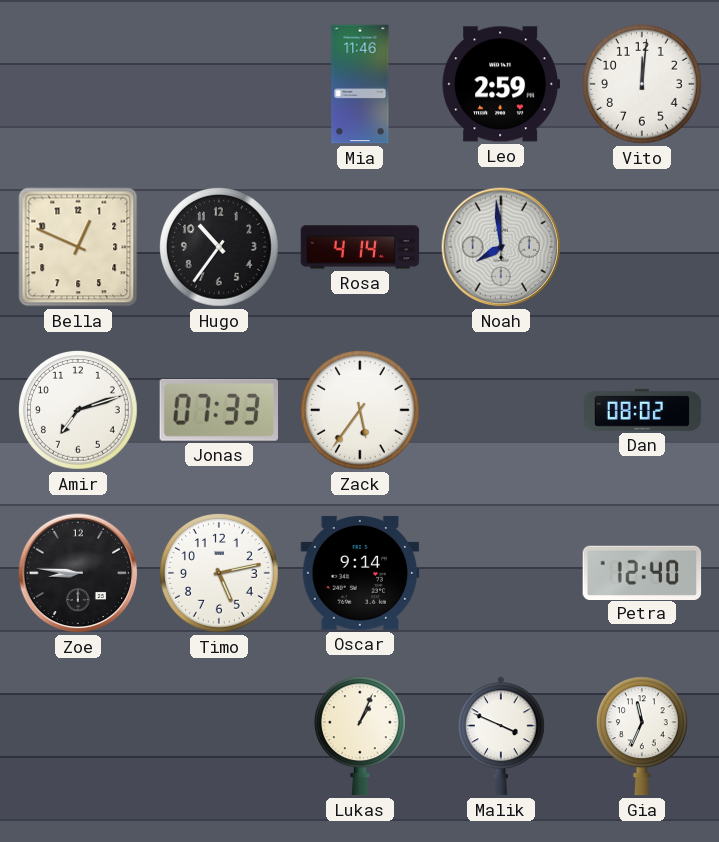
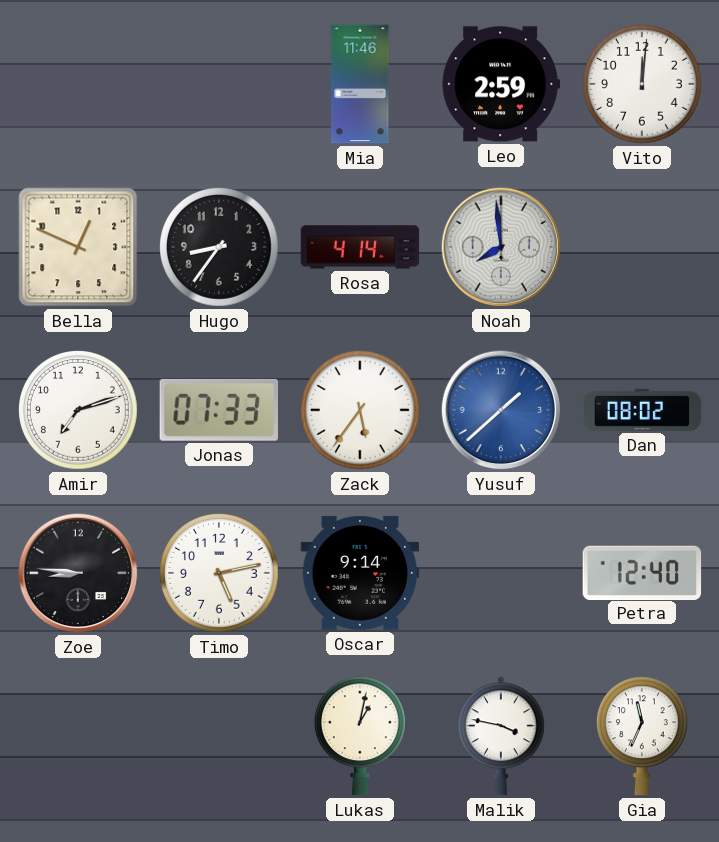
Hugo: 10:36 -> 8:36
Yusuf: none -> 1:38
Lukas: 1:04 -> 1:02
Malik: 3:49 -> 3:47
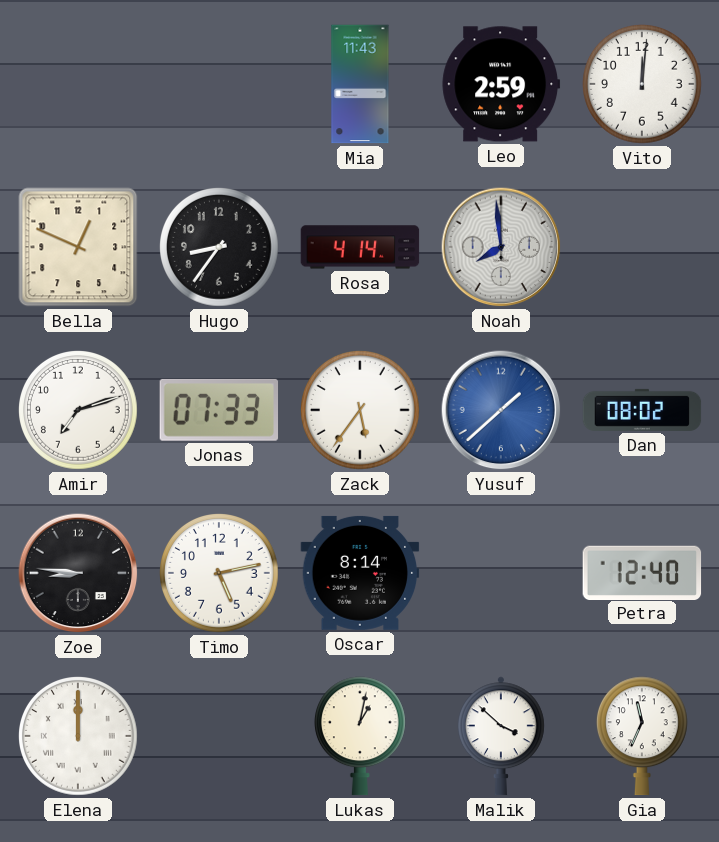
Mia: 11:46 -> 11:43
Oscar: 9:14 -> 8:14
Elena: none -> 12:00
Malik: 3:47 -> 3:52
